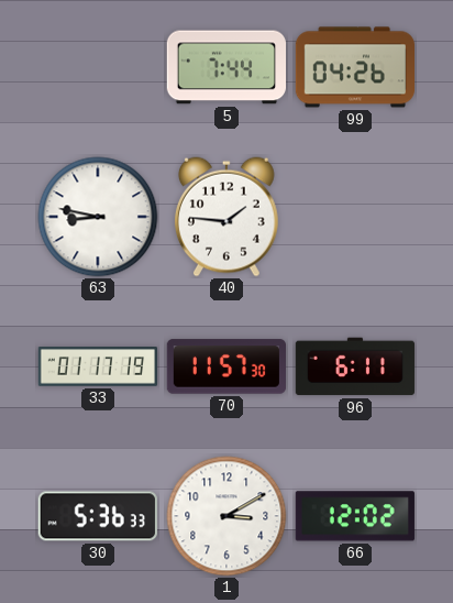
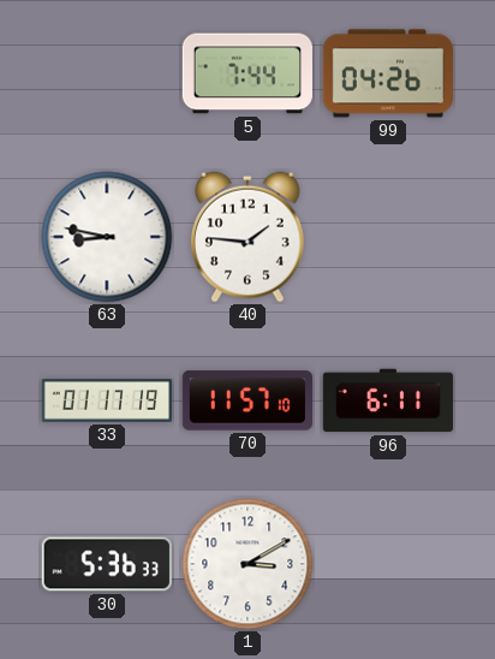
70: 11:57:30 -> 11:57:10
66: 12:02 -> none
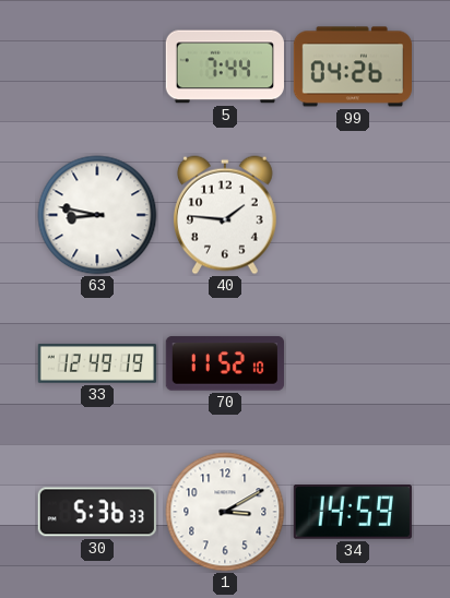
33: 01:17 -> 12:49
70: 11:57 -> 11:52
96: 6:11 -> none
34: none -> 14:59
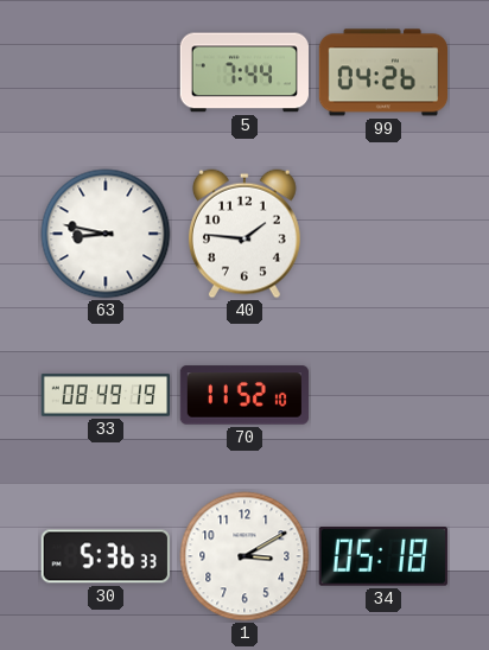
33: 12:49 -> 08:49
34: 14:59 -> 05:18
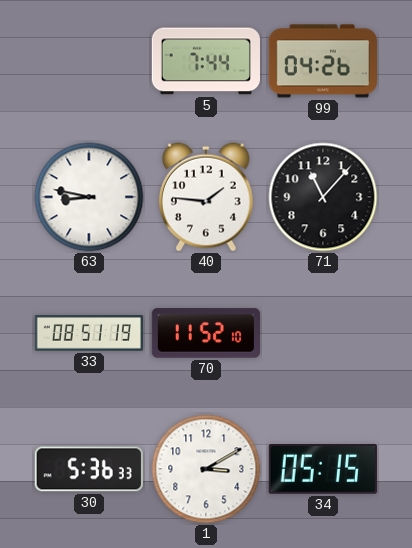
71: none -> 11:07
33: 08:49 -> 08:51
34: 05:18 -> 05:15
